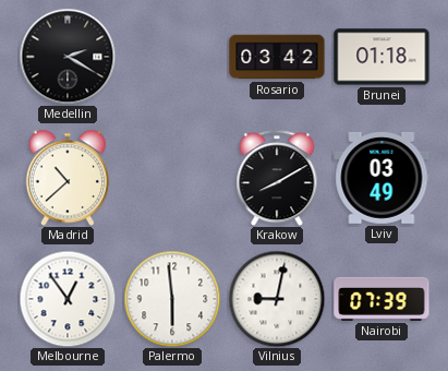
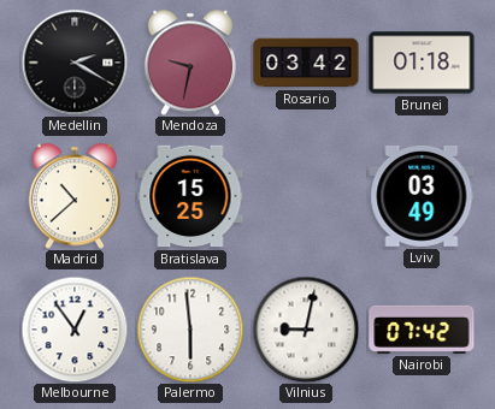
Mendoza: none -> 9:32
Bratislava: none -> 15:25
Krakow: 8:10 -> none
Nairobi: 07:39 -> 07:42
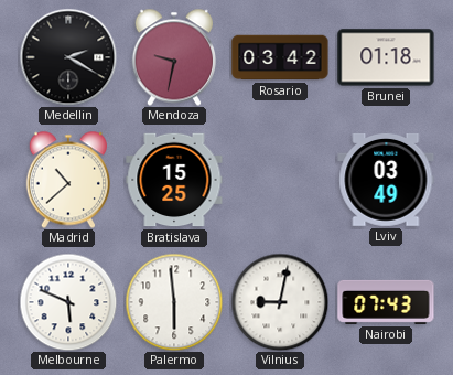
Melbourne: 12:54 -> 5:49
Nairobi: 07:42 -> 07:43
